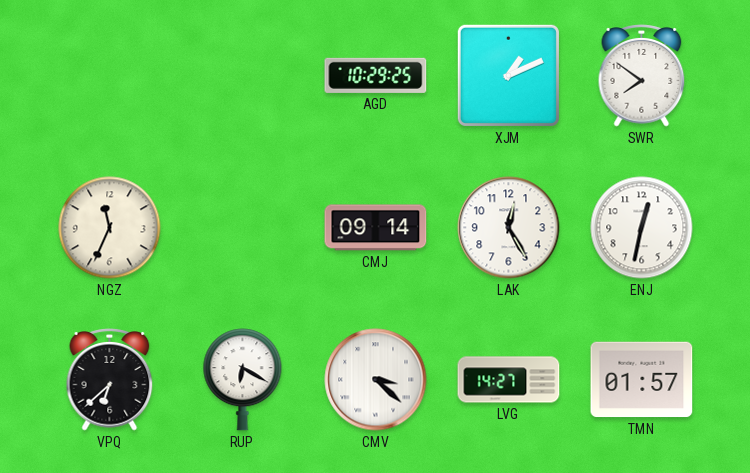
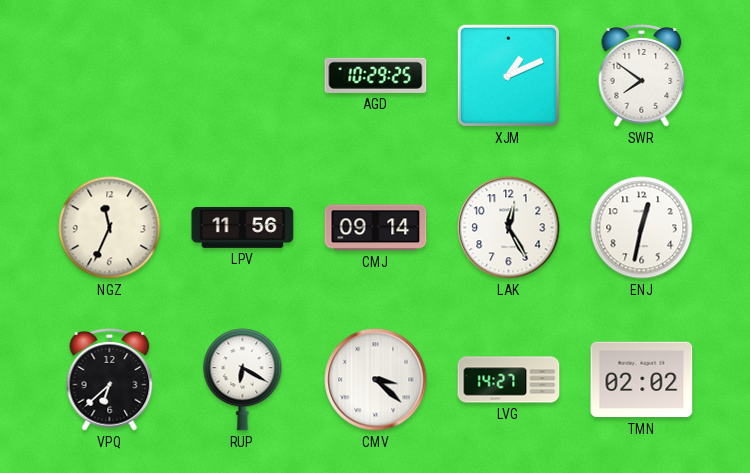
LPV: none -> 11:56
TMN: 01:57 -> 02:02
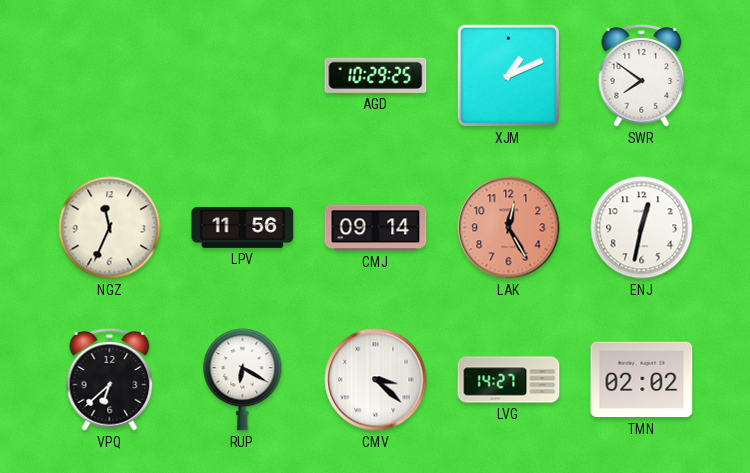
LAK dial: white -> salmon
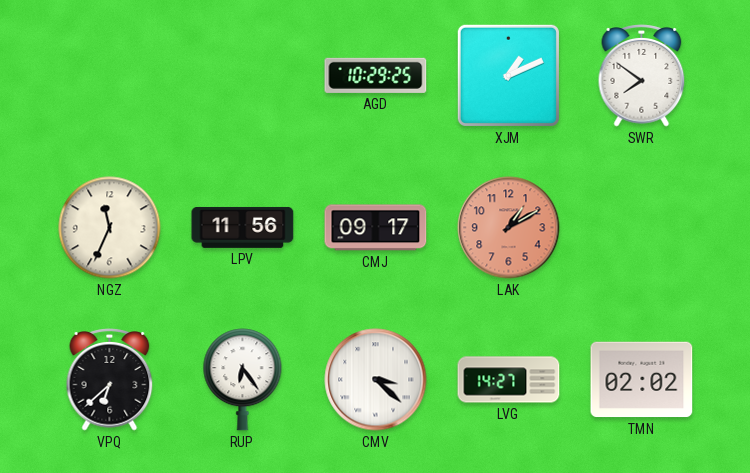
CMJ: 09:14 -> 09:17
LAK: 12:25 -> 1:10
ENJ: 12:32 -> none
RUP: 6:20 -> 6:24
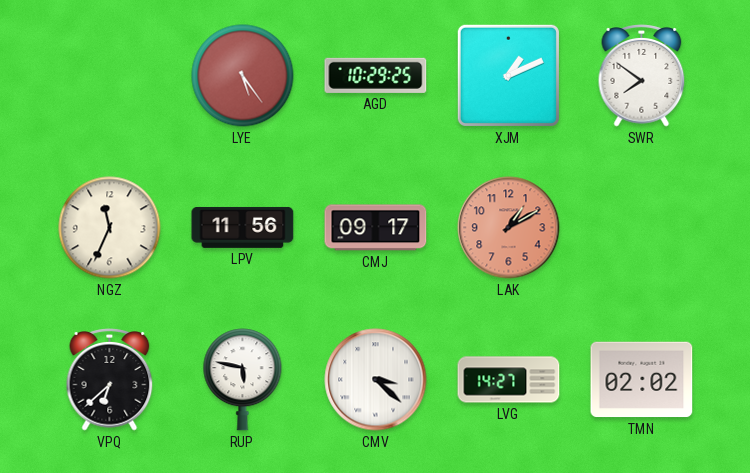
LYE: none -> 5:24
RUP: 6:24 -> 5:47
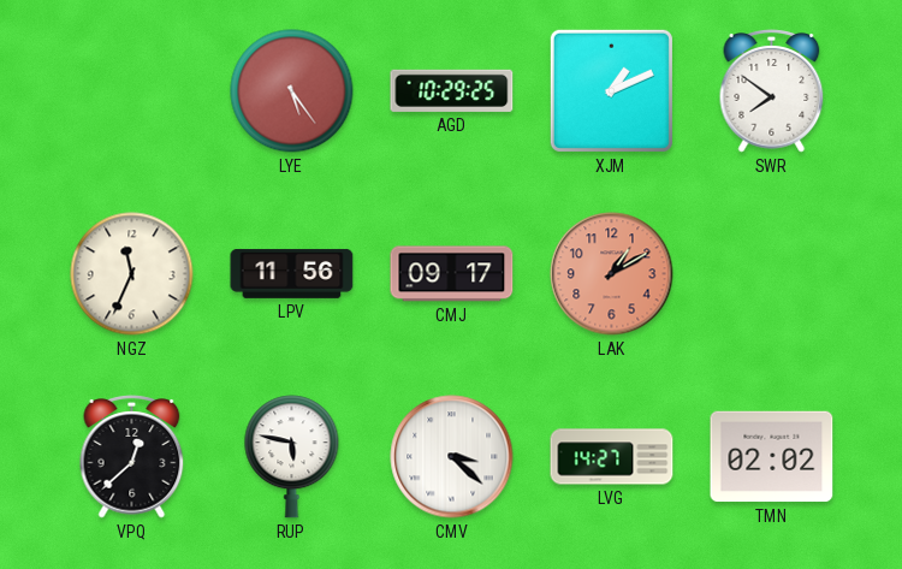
VPQ: 6:38 -> 12:38
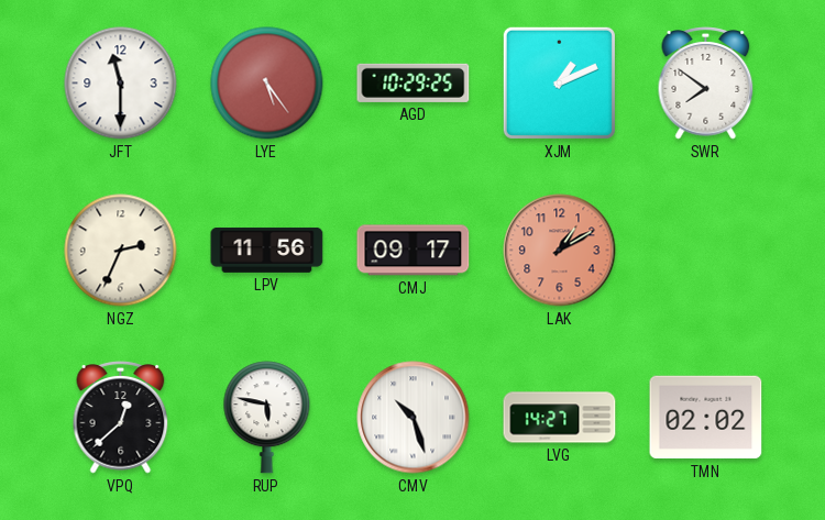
JFT: none -> 11:30
NGZ: 11:34 -> 2:34
CMV: 3:22 -> 10:27
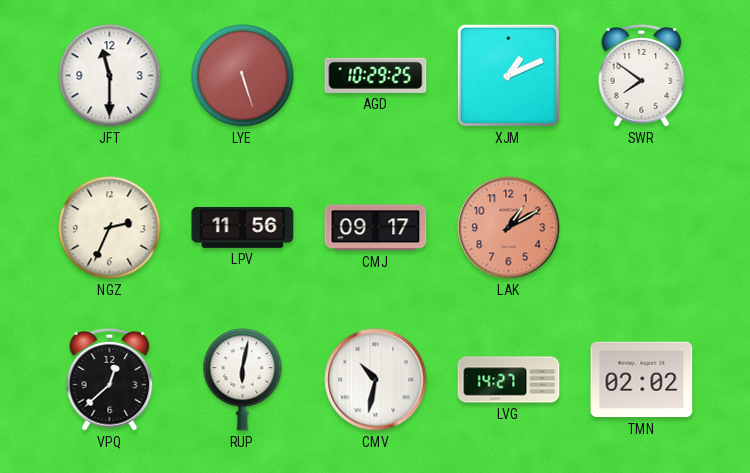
LYE: 5:24 -> 5:27
RUP: 5:47 -> 6:02
CMV: 10:27 -> 10:32
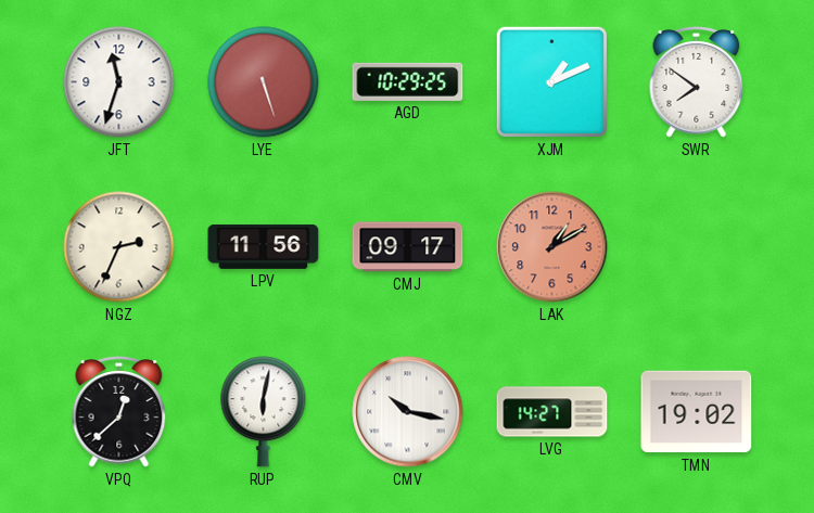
JFT: 11:30 -> 11:33
CMV: 10:32 -> 10:17
TMN: 02:02 -> 19:02
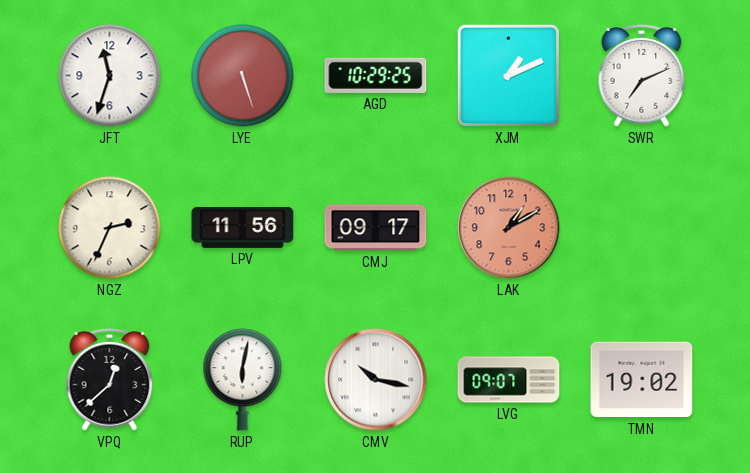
SWR: 7:51 -> 7:11
LVG: 14:27 -> 09:07
